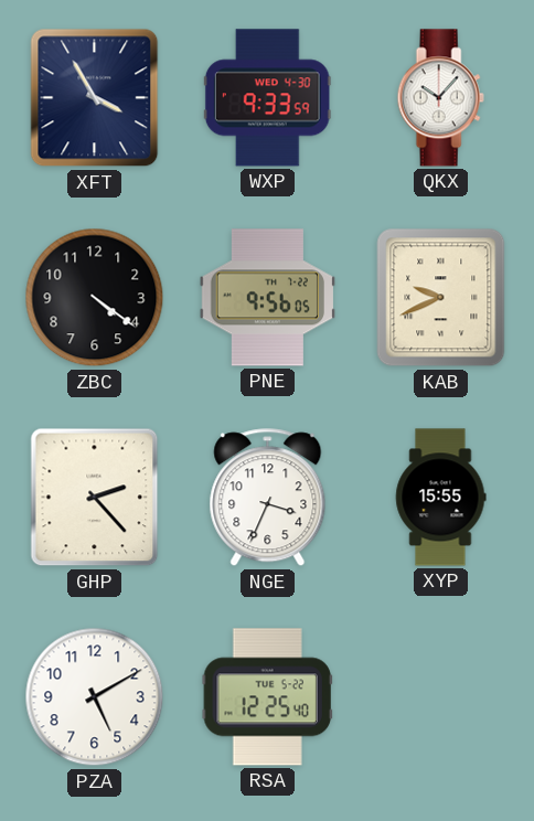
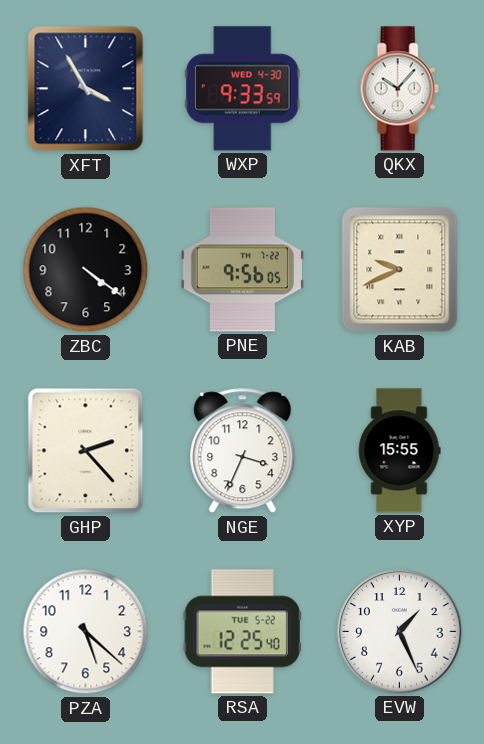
PZA: 5:10 -> 5:22
EVW: none -> 1:26
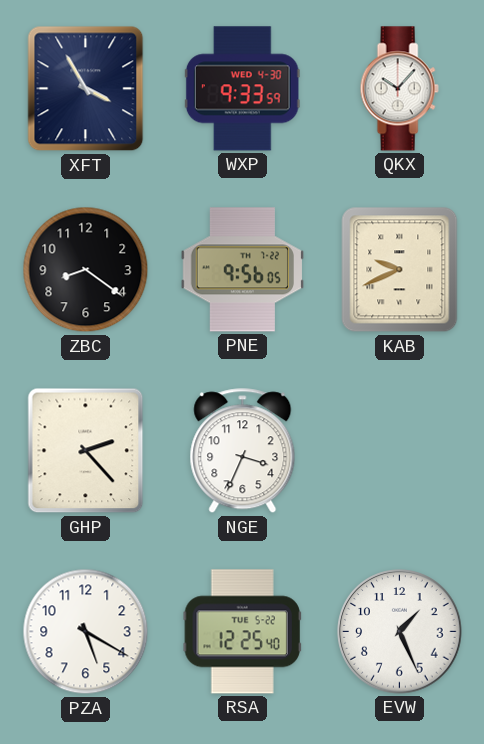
ZBC: 4:21 -> 8:21
XYP: 15:55 -> none
PZA: 5:22 -> 5:20
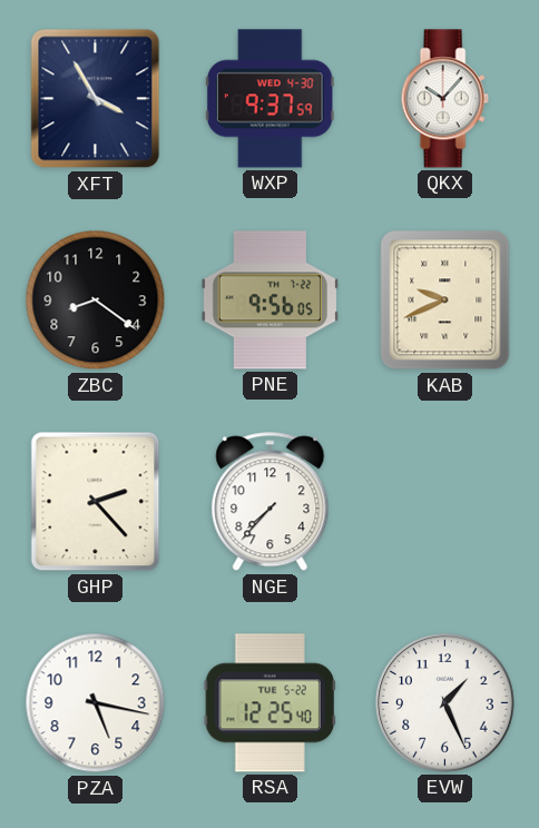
WXP: 9:33 -> 9:37
NGE: 3:34 -> 7:37
PZA: 5:20 -> 5:17
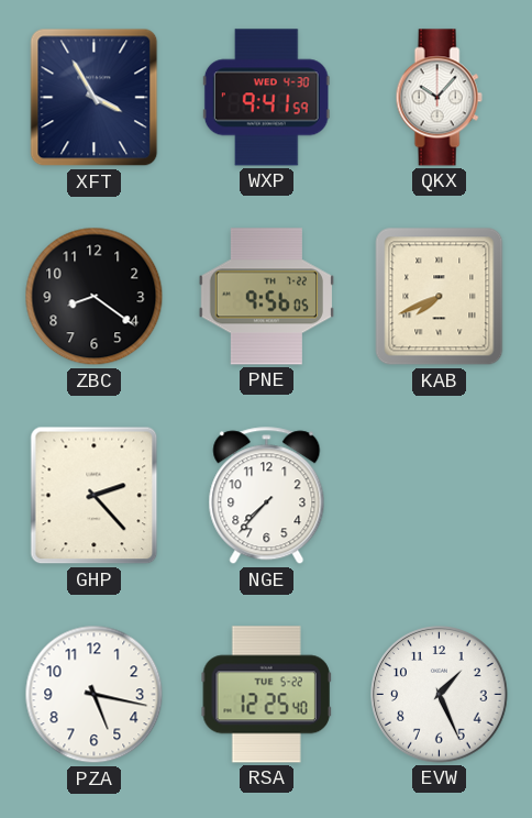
WXP: 9:37 -> 9:41
KAB: 9:41 -> 7:41
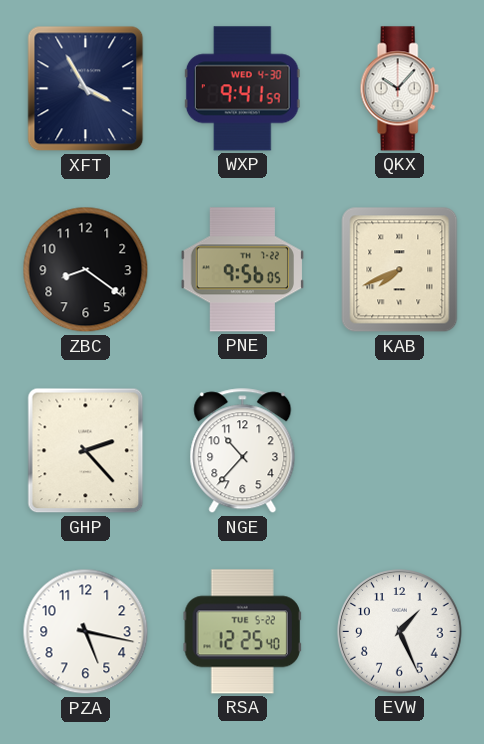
NGE: 7:37 -> 10:37
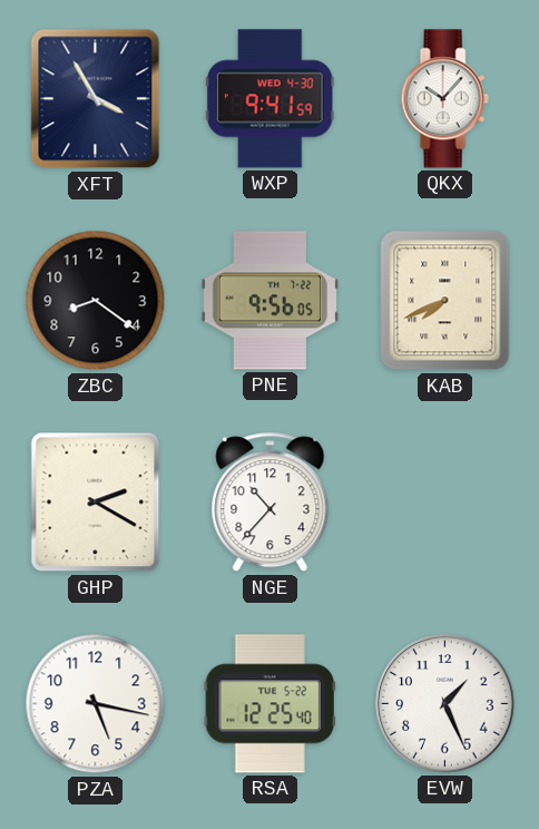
GHP: 2:23 -> 2:20
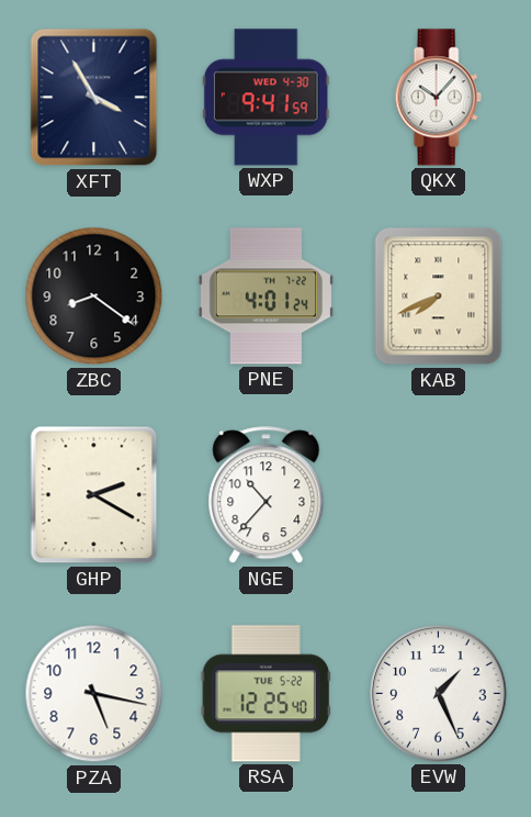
PNE: 9:56 -> 4:01
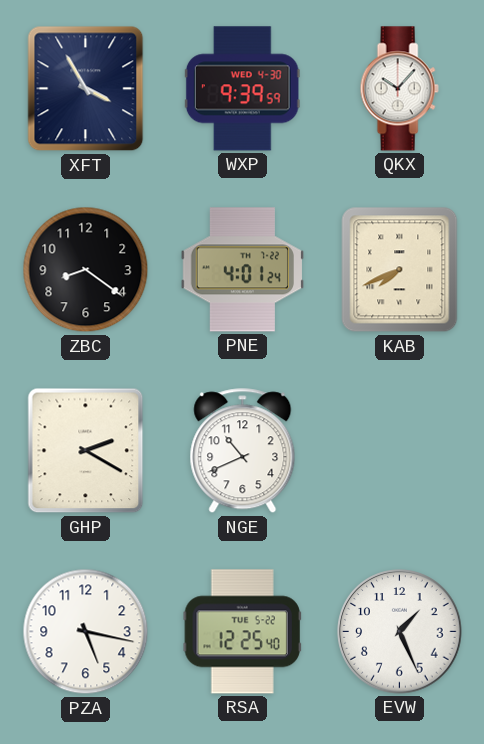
WXP: 9:41 -> 9:39
NGE: 10:37 -> 10:41
